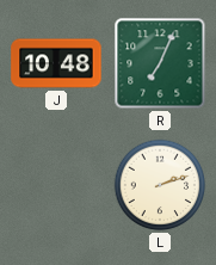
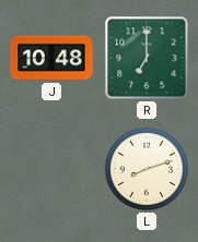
R: 7:04 -> 7:00
L: 2:12 -> 8:12
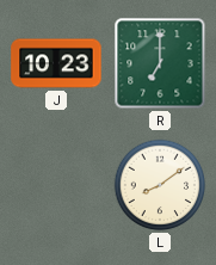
J: 10:48 -> 10:23
L: 8:12 -> 8:09
